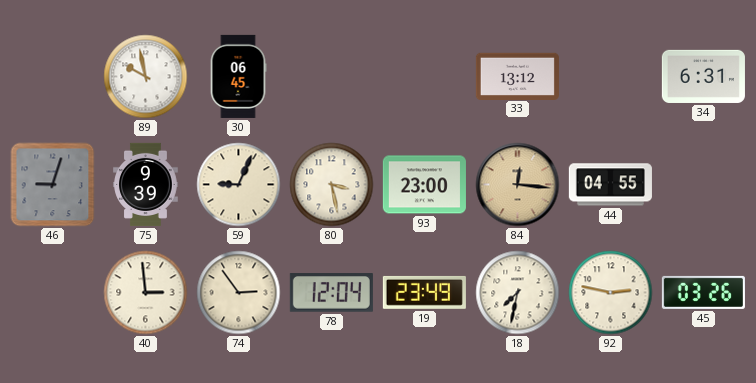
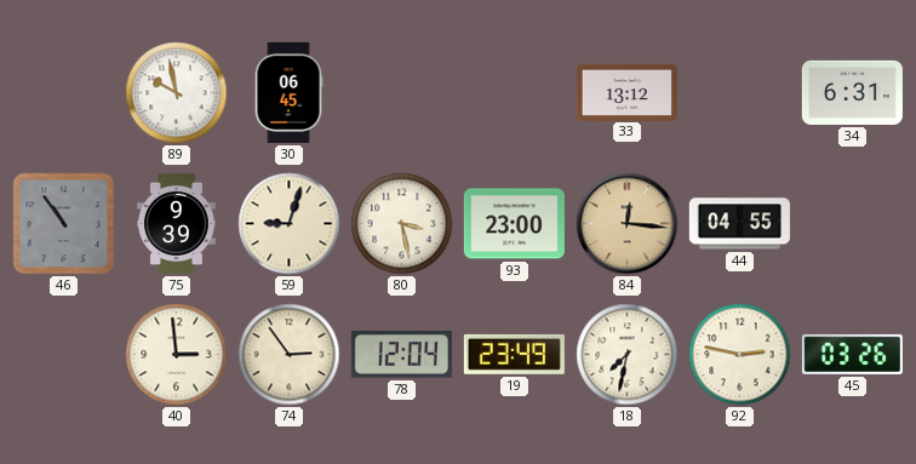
46: 9:03 -> 10:54
59: 9:04 -> 9:03
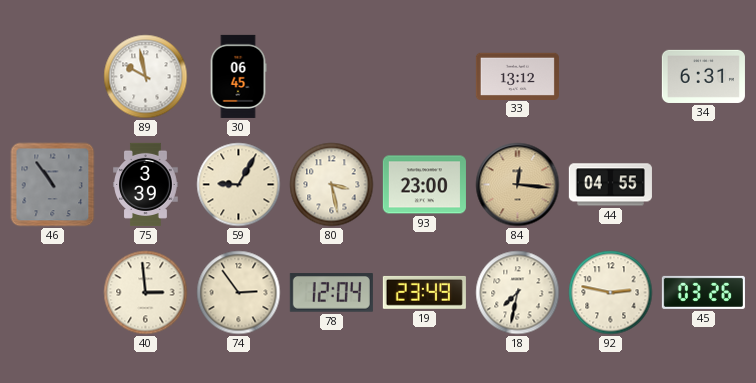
75: 9:39 -> 3:39
59: 9:03 -> 9:05
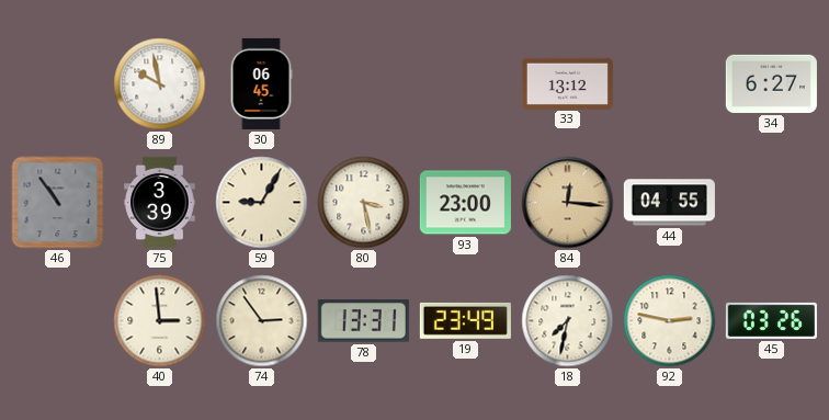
34: 6:31 -> 6:27
78: 12:04 -> 13:31
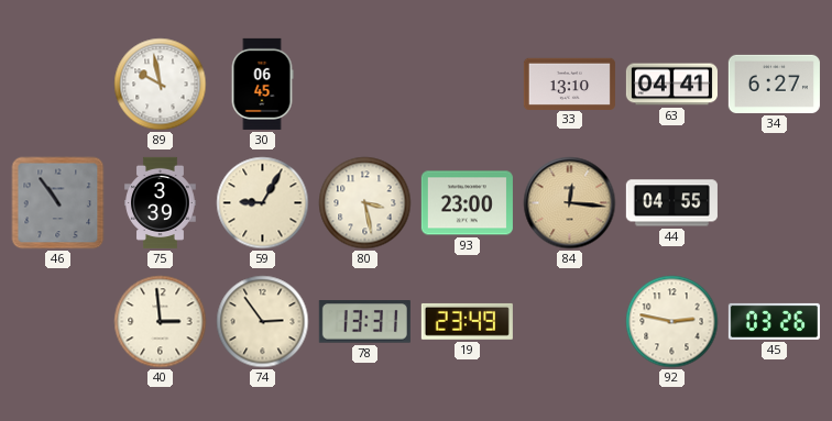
33: 13:12 -> 13:10
63: none -> 04:41
18: 7:32 -> none
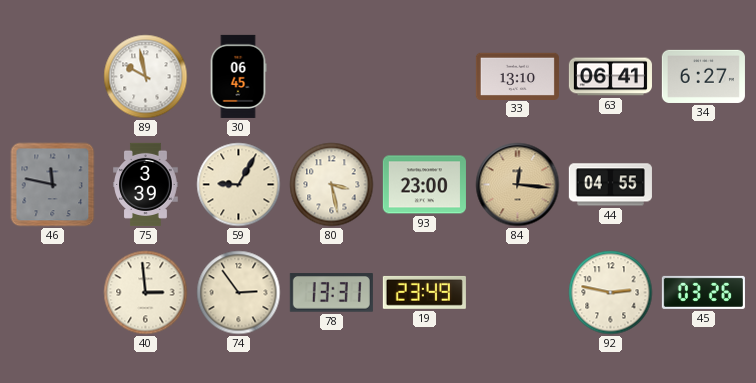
63: 04:41 -> 06:41
46: 10:54 -> 11:47
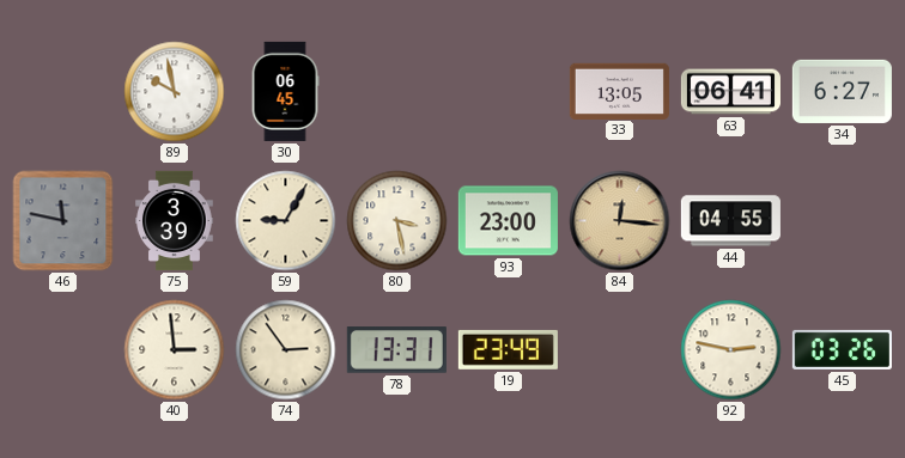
33: 13:10 -> 13:05
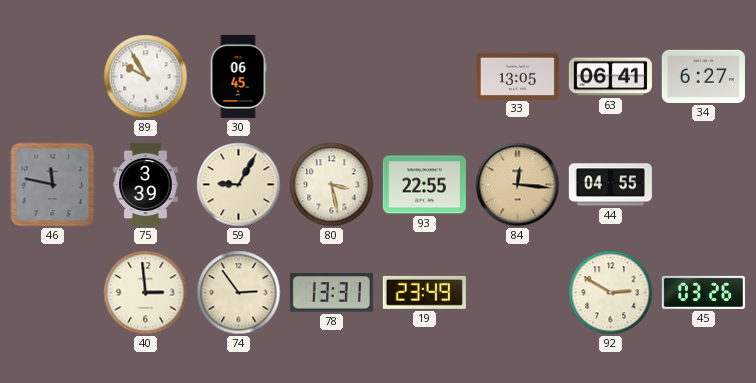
89: 9:58 -> 9:55
93: 23:00 -> 22:55
92: 2:47 -> 2:50
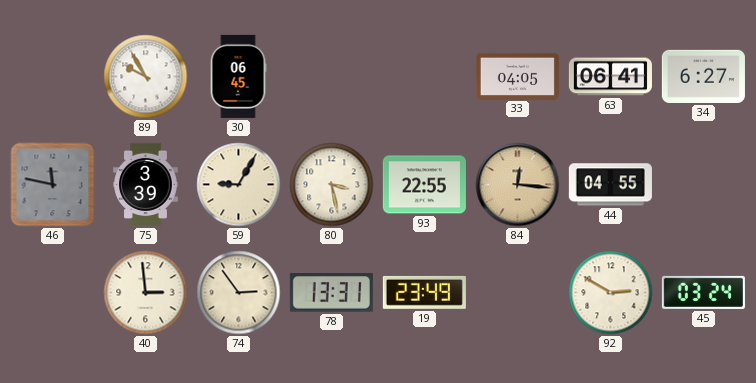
33: 13:05 -> 04:05
45: 03:26 -> 03:24
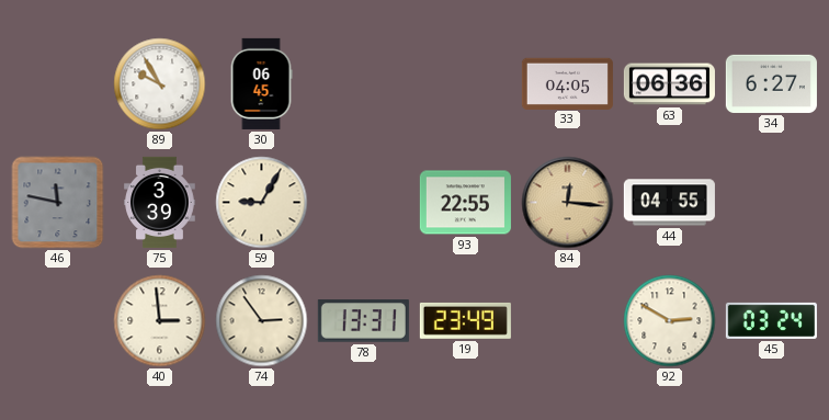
63: 06:41 -> 06:36
80: 3:28 -> none
